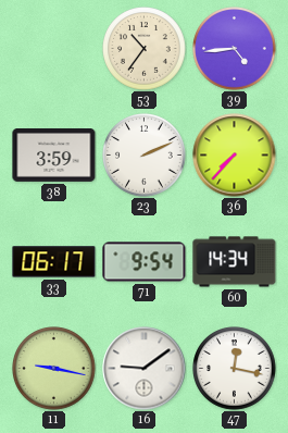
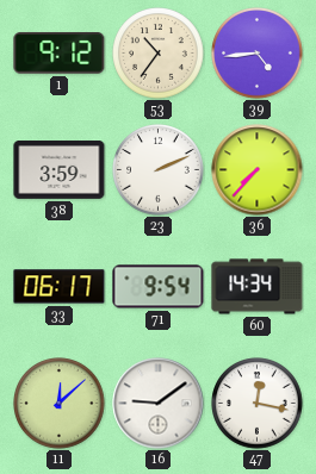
1: none -> 9:12
11: 9:17 -> 12:08
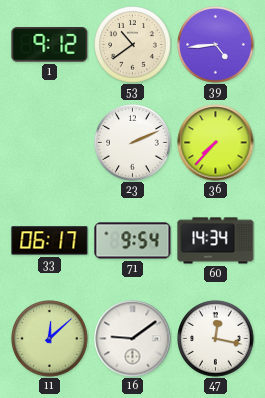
53: 10:36 -> 10:39
38: 3:59 -> none
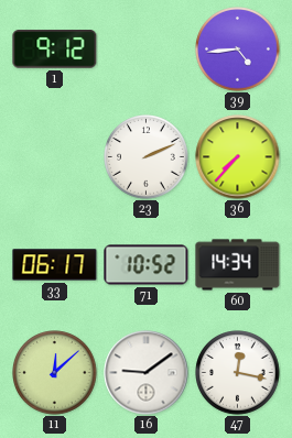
53: 10:39 -> none
71: 9:54 -> 10:52
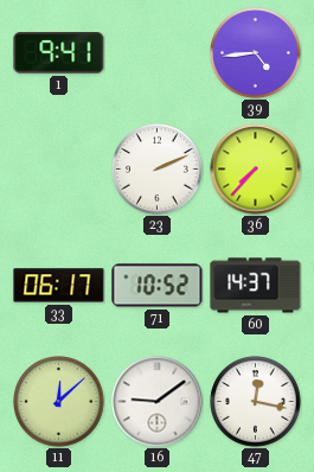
1: 9:12 -> 9:41
60: 14:34 -> 14:37
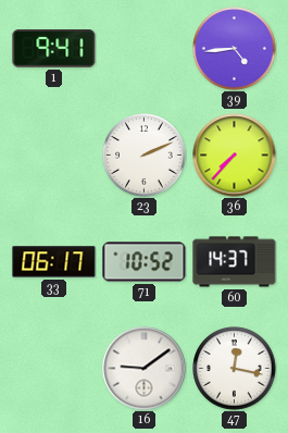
11: 12:08 -> none
